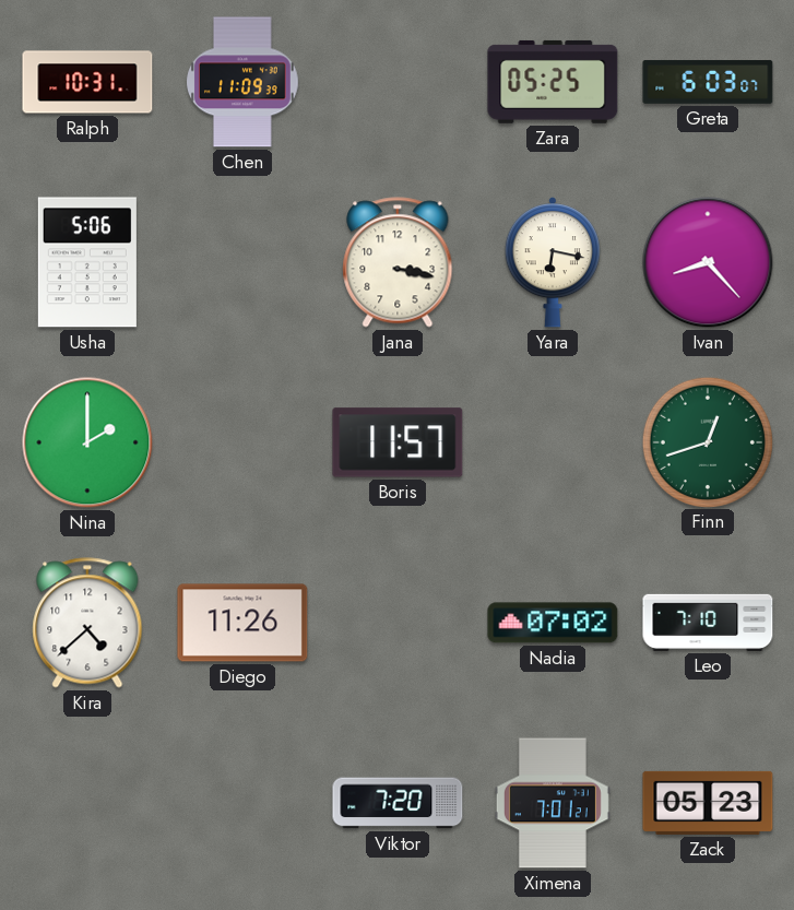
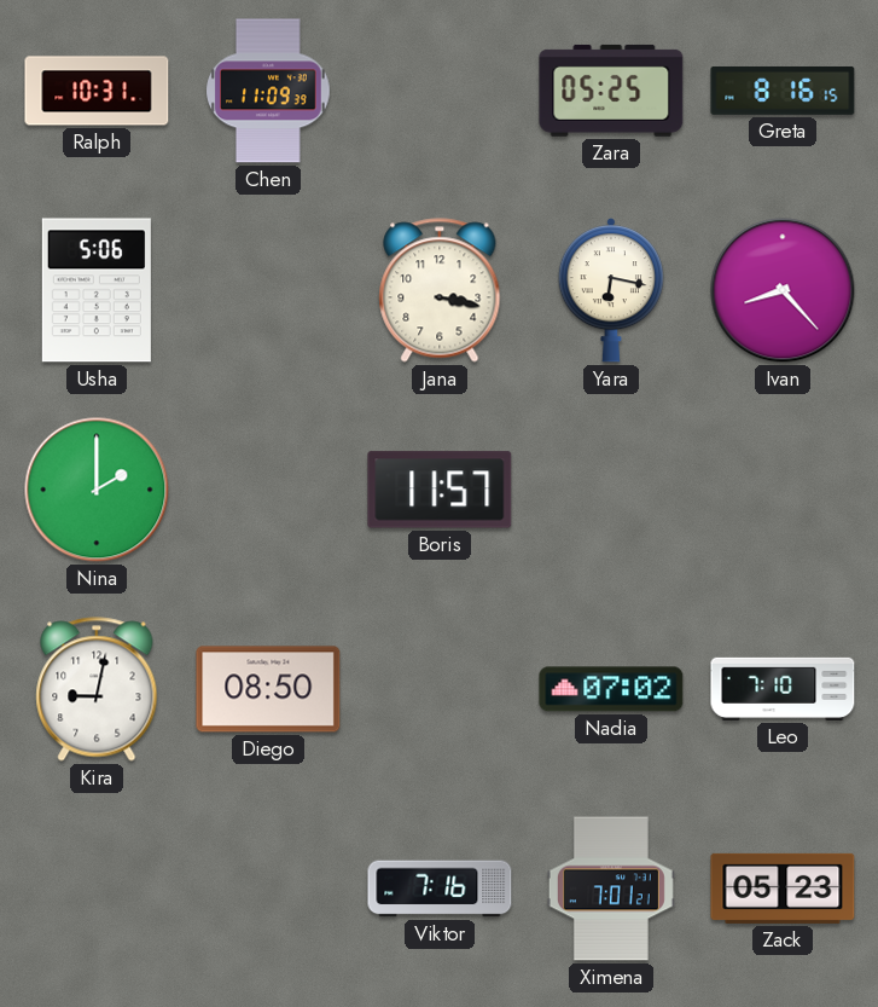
Greta: 6:03 -> 8:16
Finn: 12:42 -> none
Kira: 4:38 -> 9:02
Diego: 11:26 -> 08:50
Viktor: 7:20 -> 7:16
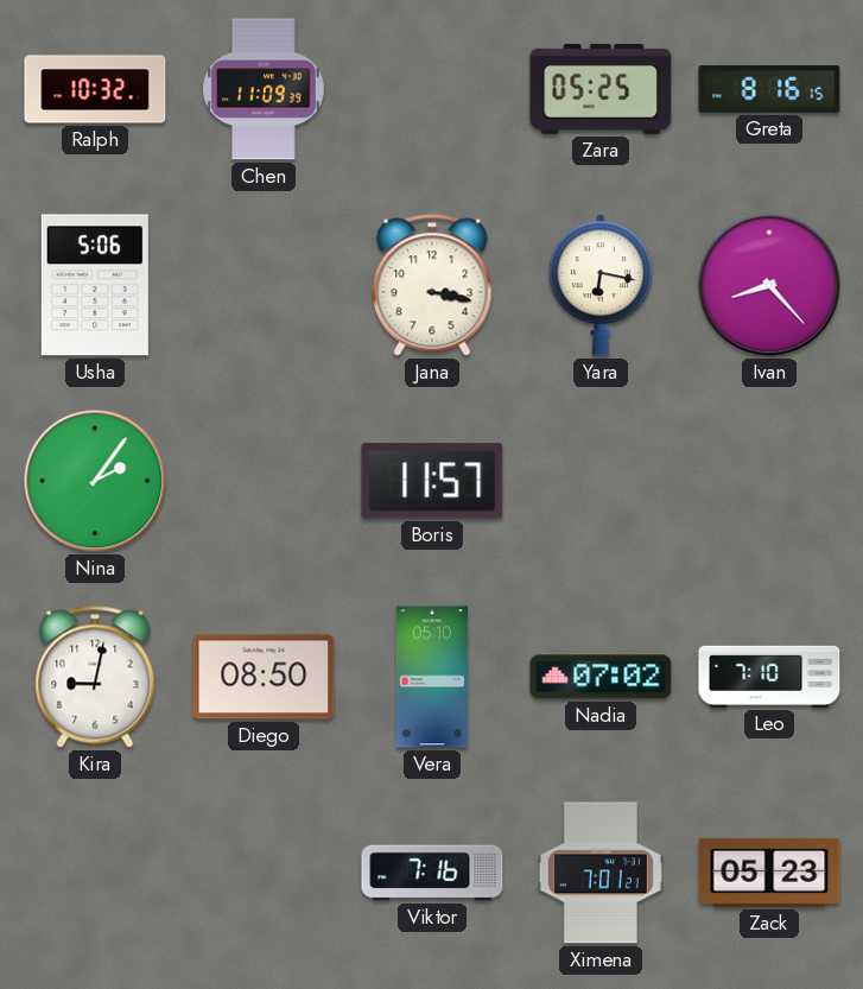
Ralph: 10:31 -> 10:32
Nina: 2:00 -> 2:06
Vera: none -> 05:10
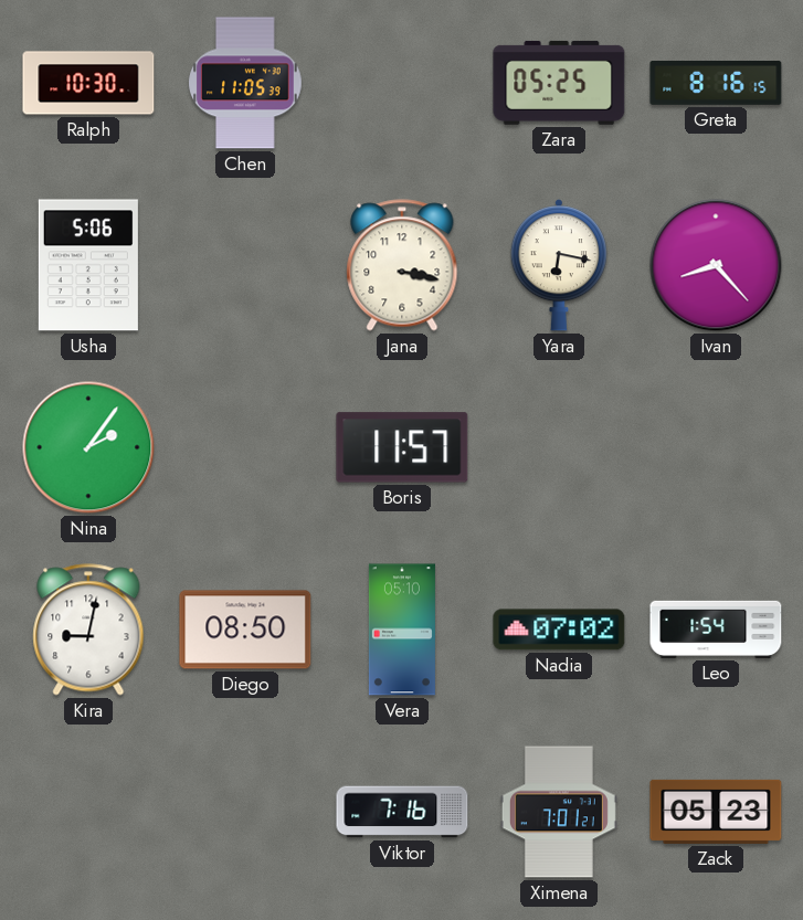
Ralph: 10:32 -> 10:30
Chen: 11:09 -> 11:05
Leo: 7:10 -> 1:54
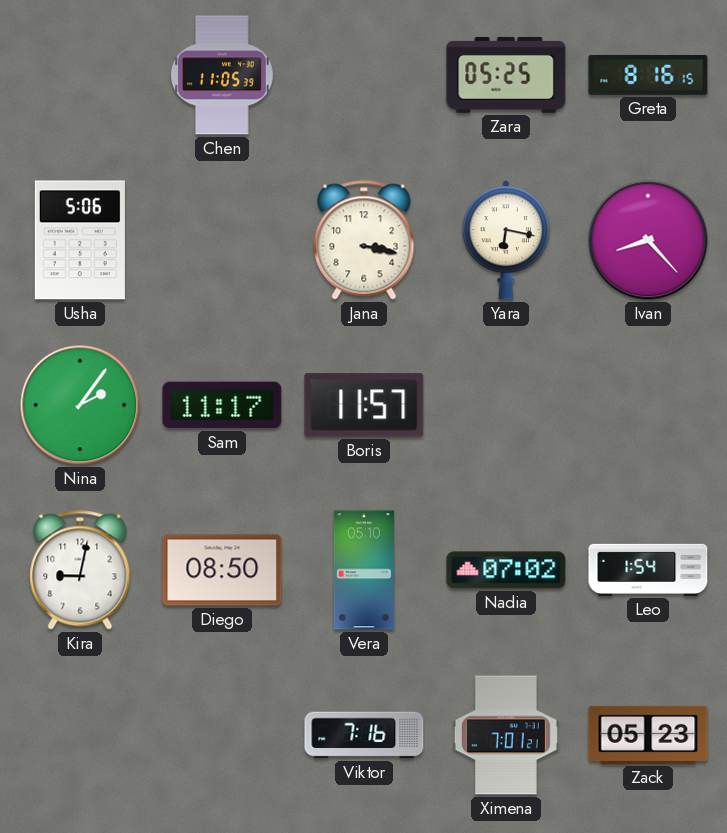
Ralph: 10:30 -> none
Sam: none -> 11:17
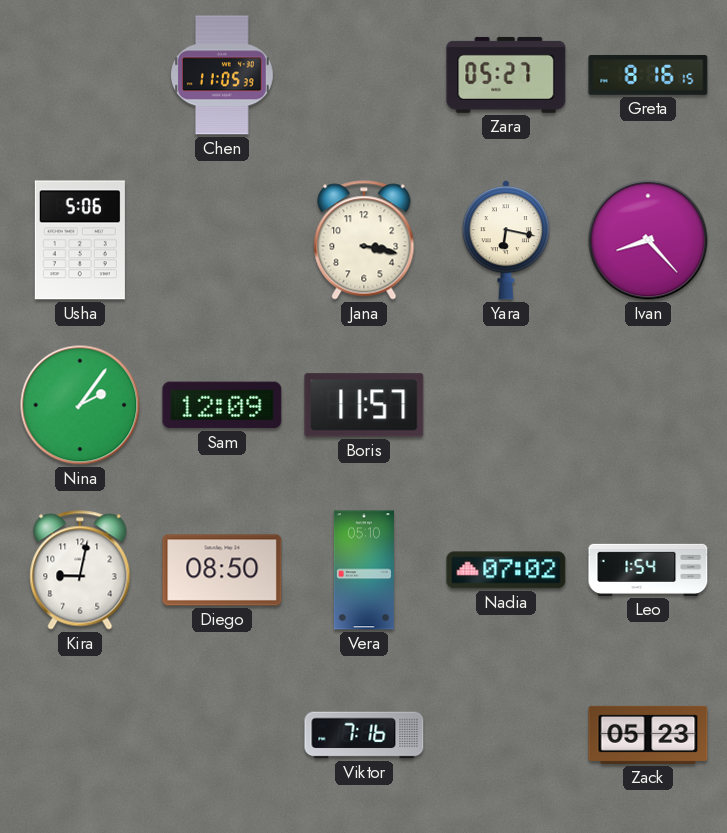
Zara: 05:25 -> 05:27
Sam: 11:17 -> 12:09
Ximena: 7:01 -> none
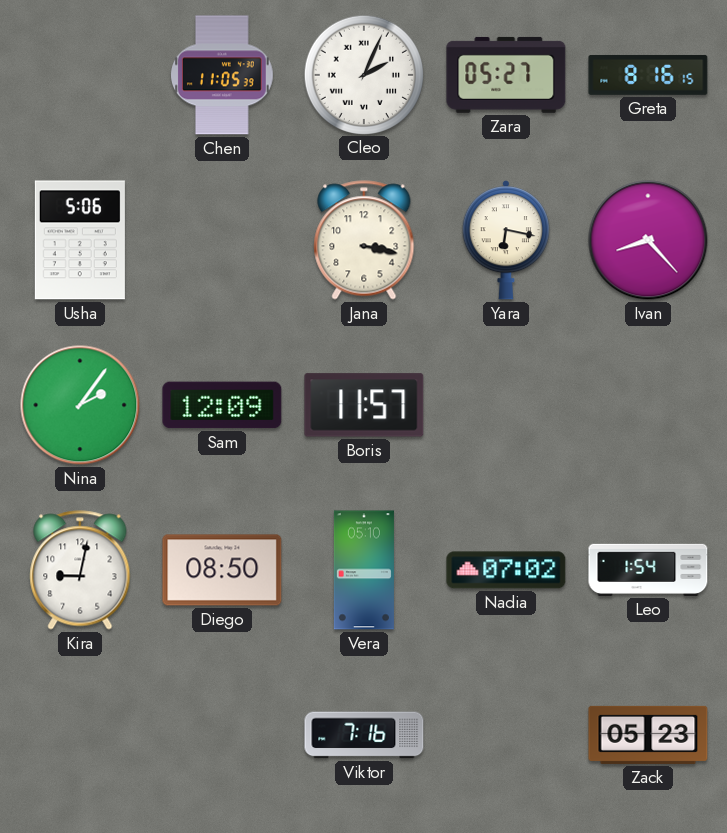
Cleo: none -> 2:04
